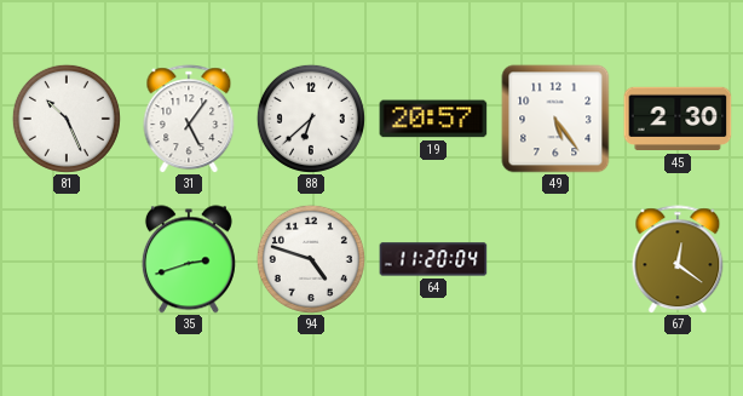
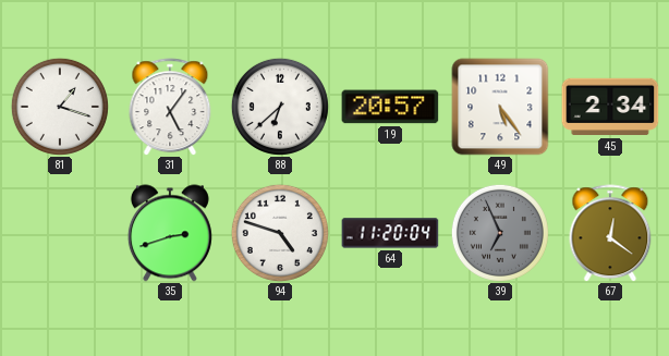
81: 10:26 -> 1:18
45: 2:30 -> 2:34
39: none -> 6:56
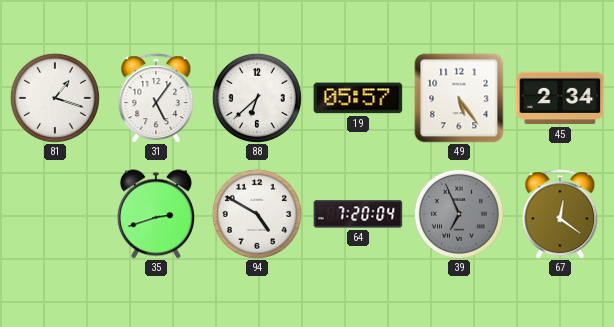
19: 20:57 -> 05:57
94: 4:48 -> 4:50
64: 11:20 -> 7:20
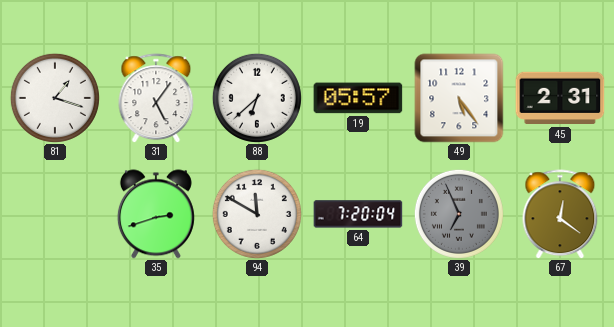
45: 2:34 -> 2:31
94: 4:50 -> 11:50
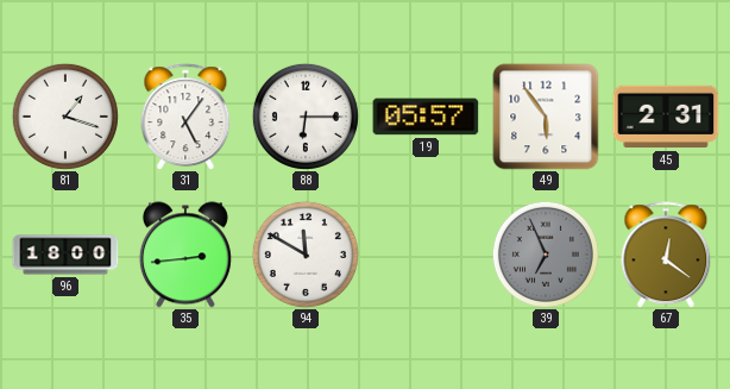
88: 6:38 -> 6:15
49: 5:24 -> 5:54
96: none -> 18:00
35: 2:42 -> 2:44
64: 7:20 -> none
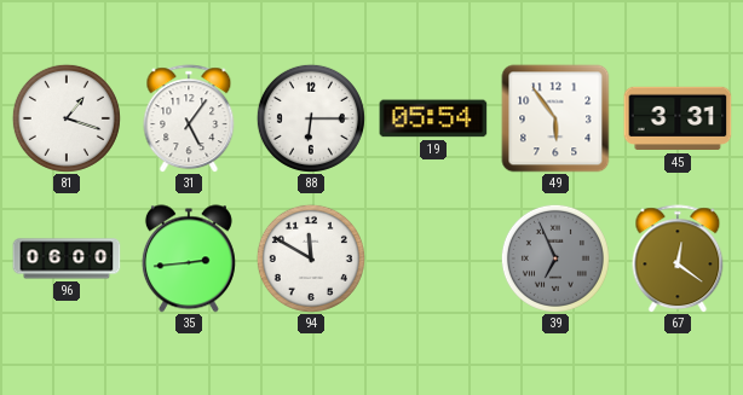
19: 05:57 -> 05:54
45: 2:31 -> 3:31
96: 18:00 -> 06:00
